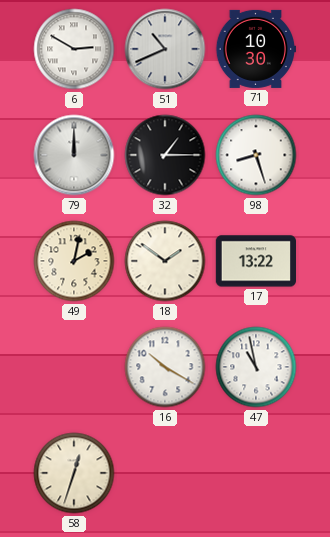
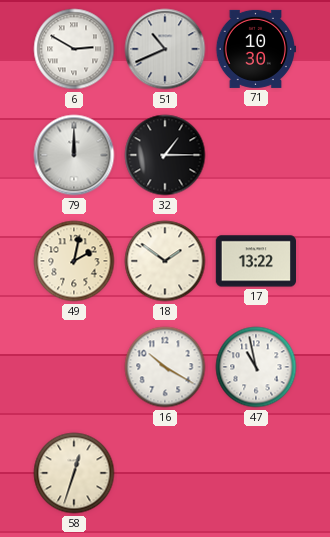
98: 8:27 -> none
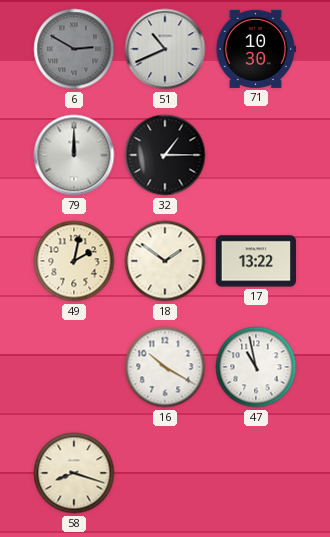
6 dial: white -> grey
58: 12:33 -> 8:18
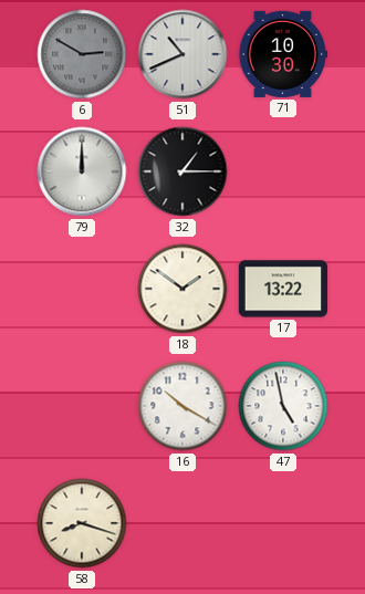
49: 2:02 -> none
47: 10:58 -> 4:58
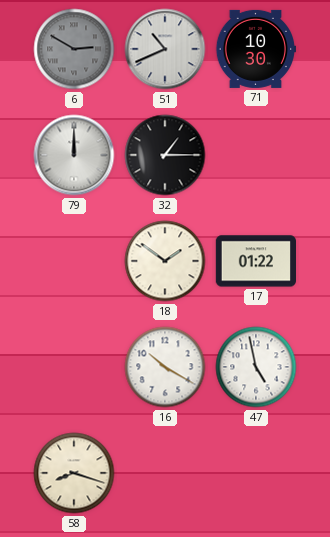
17: 13:22 -> 01:22
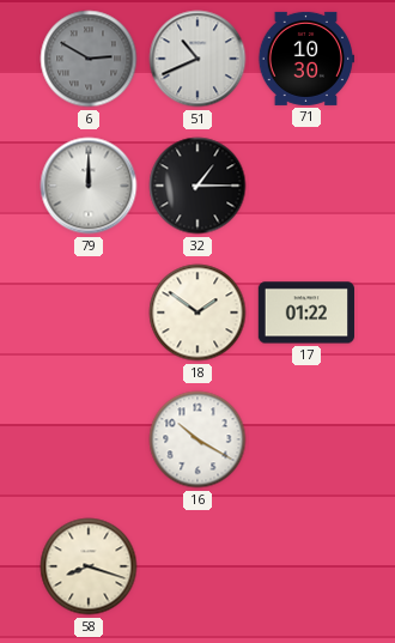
47: 4:58 -> none
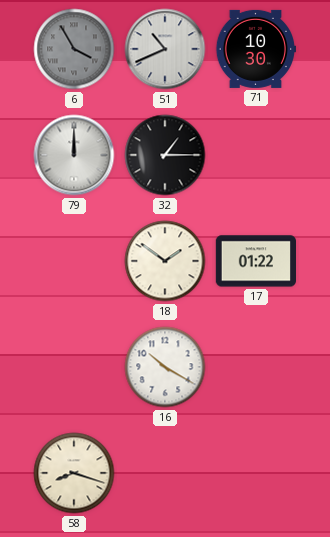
6: 2:50 -> 3:55
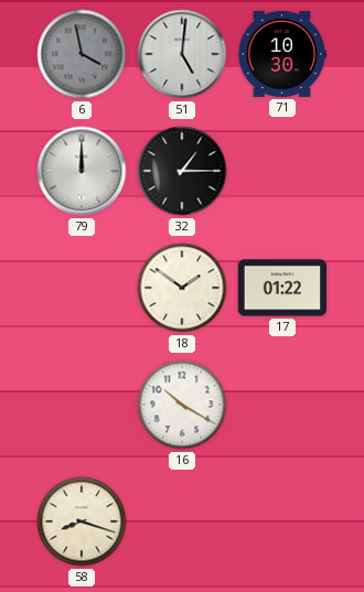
6: 3:55 -> 3:58
51: 10:41 -> 5:01
